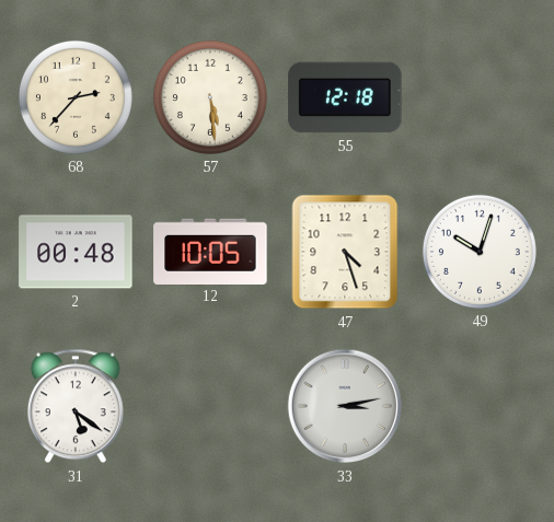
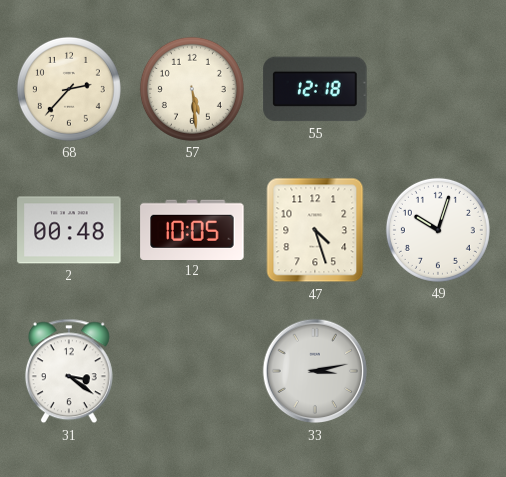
31: 5:21 -> 3:21
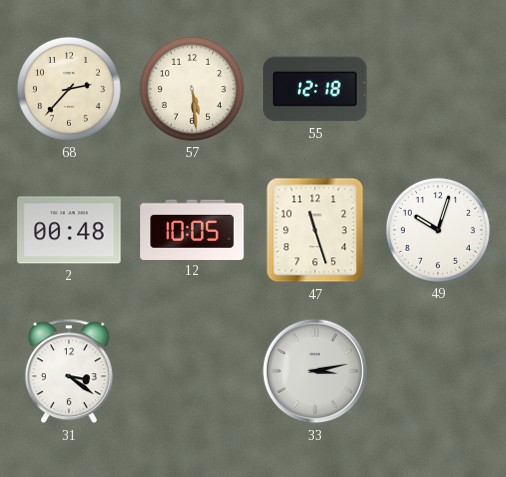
47: 4:27 -> 11:27
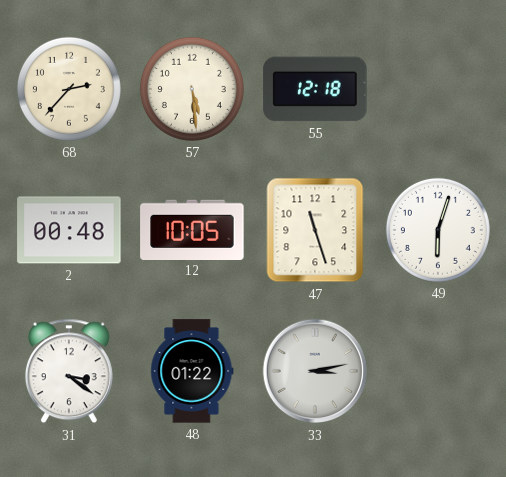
49: 10:03 -> 6:03
48: none -> 01:22
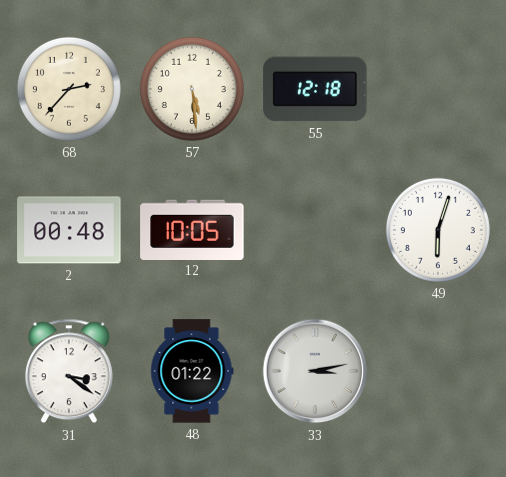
47: 11:27 -> none
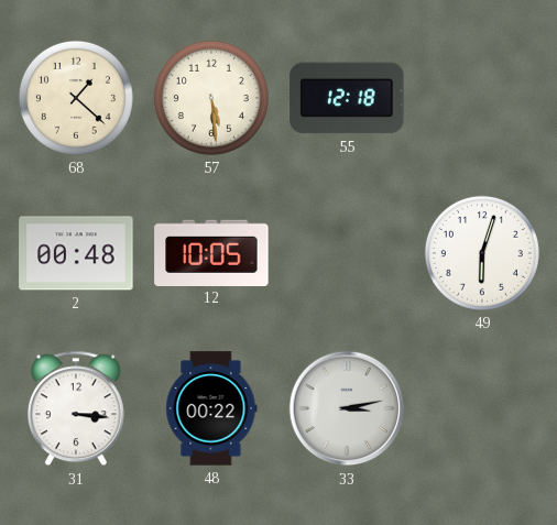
68: 2:37 -> 1:22
31: 3:21 -> 3:16
48: 01:22 -> 00:22
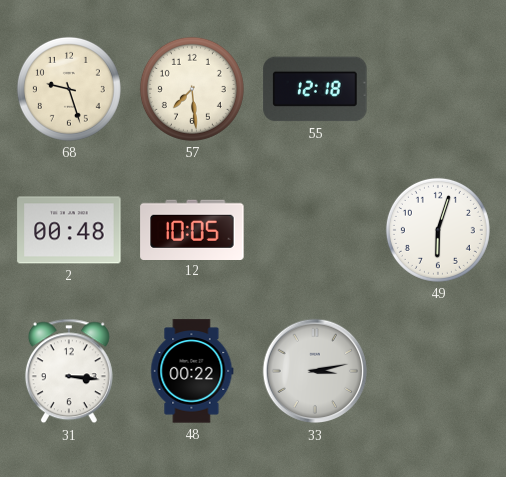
68: 1:22 -> 9:27
57: 5:29 -> 7:29
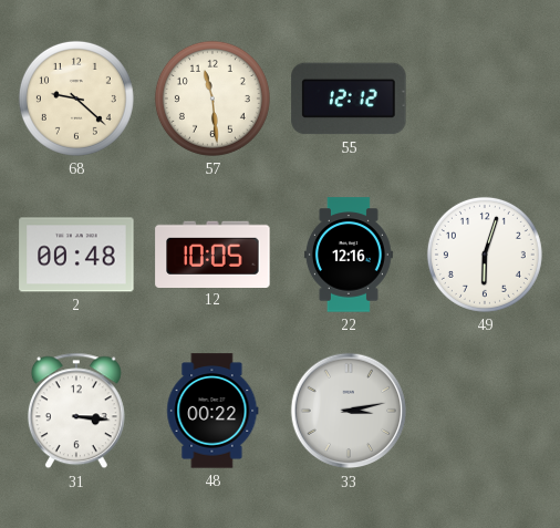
68: 9:27 -> 9:22
57: 7:29 -> 11:29
55: 12:18 -> 12:12
22: none -> 12:16
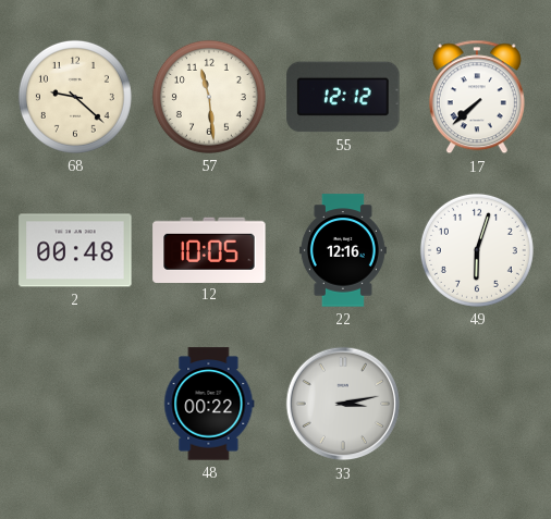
17: none -> 7:38
31: 3:16 -> none
